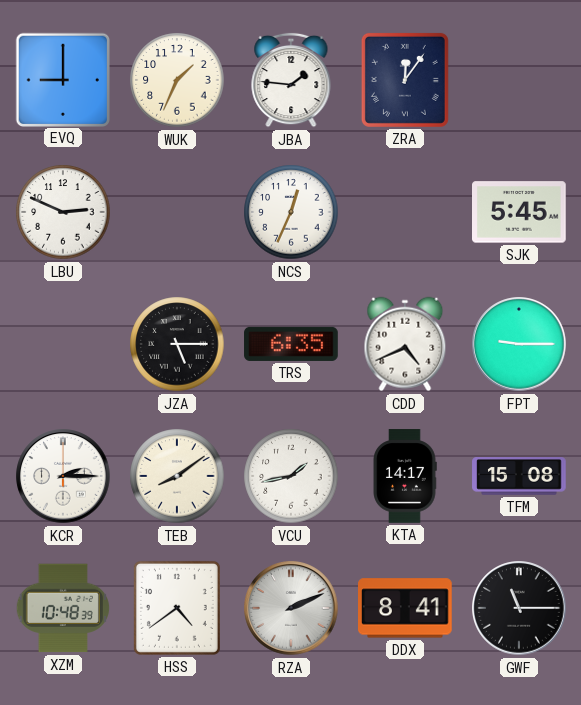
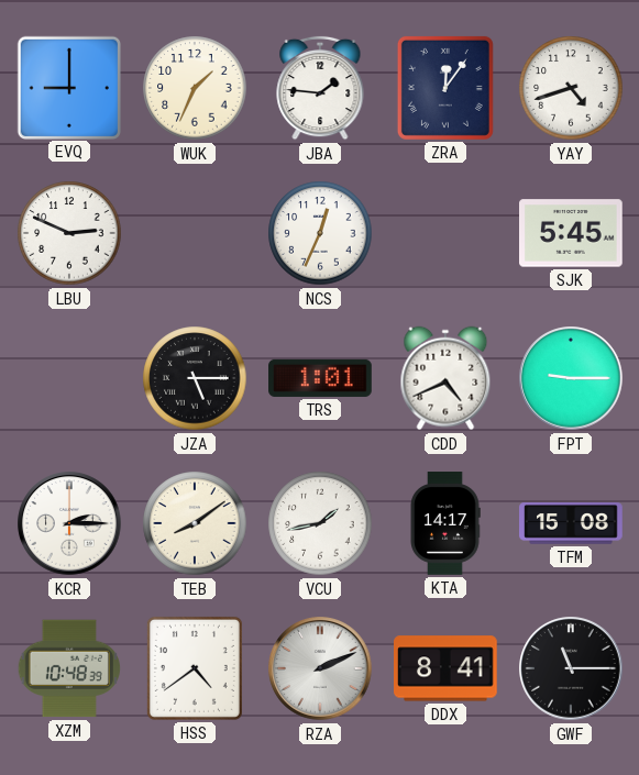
YAY: none -> 4:42
TRS: 6:35 -> 1:01
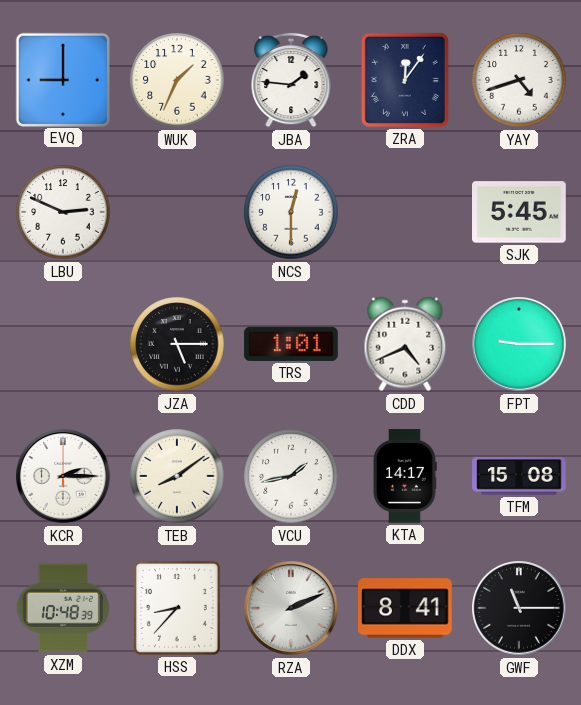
NCS: 12:34 -> 12:30
HSS: 4:39 -> 8:37
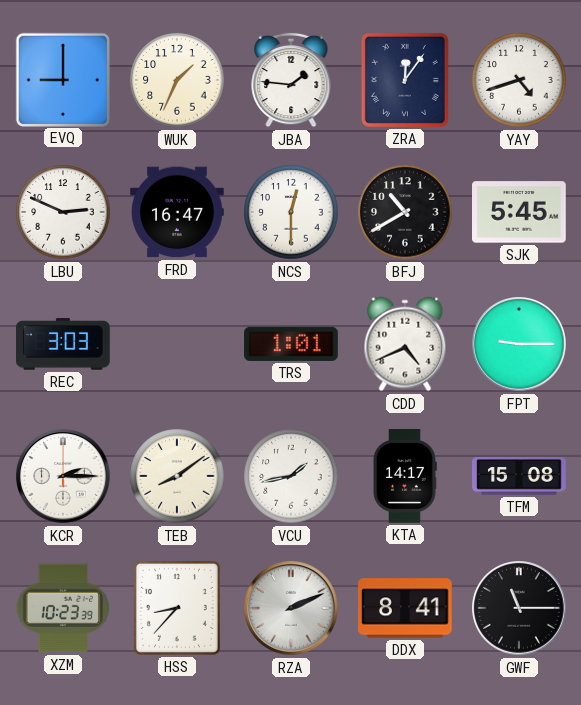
FRD: none -> 16:47
BFJ: none -> 10:40
REC: none -> 3:03
JZA: 5:15 -> none
XZM: 10:48 -> 10:23
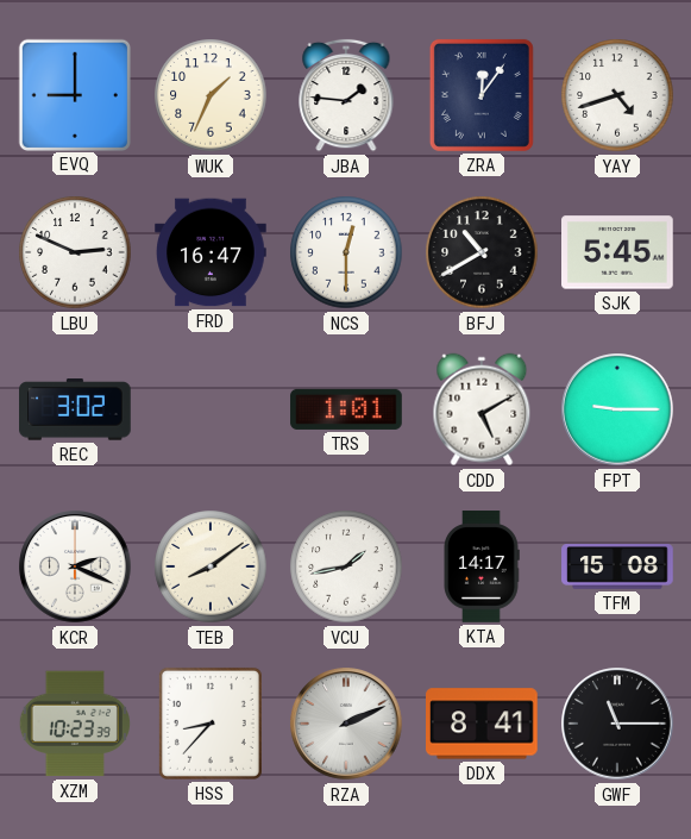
REC: 3:03 -> 3:02
CDD: 4:41 -> 5:10
KCR: 2:15 -> 2:19
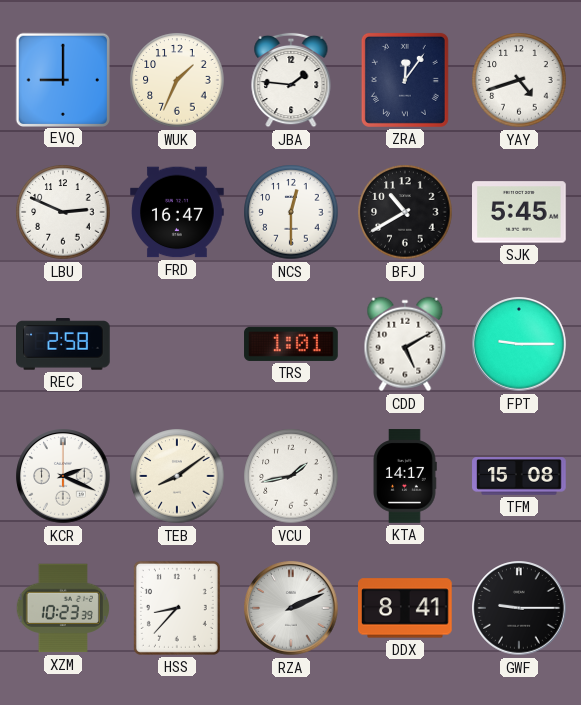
REC: 3:02 -> 2:58
GWF: 11:15 -> 9:15
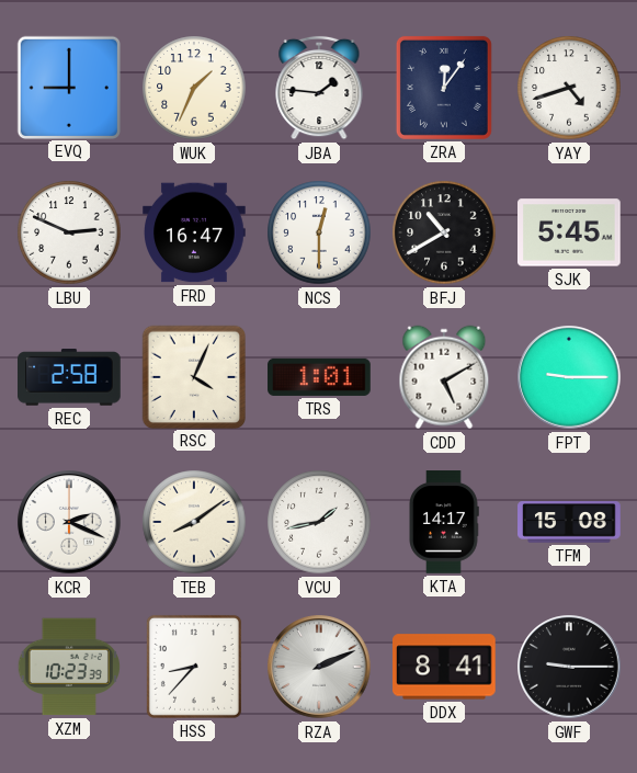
RSC: none -> 4:04
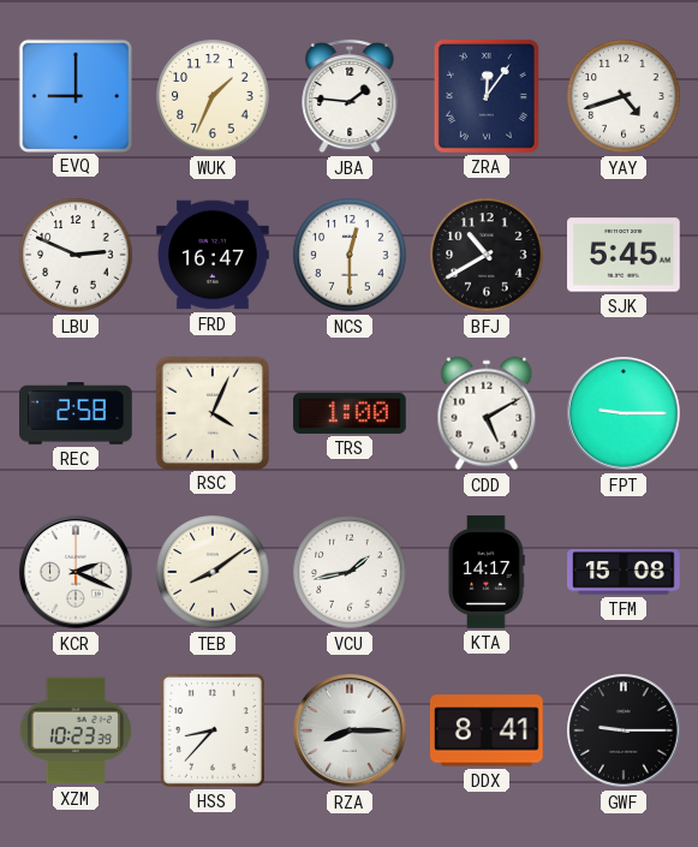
TRS: 1:01 -> 1:00
RZA: 2:11 -> 8:15
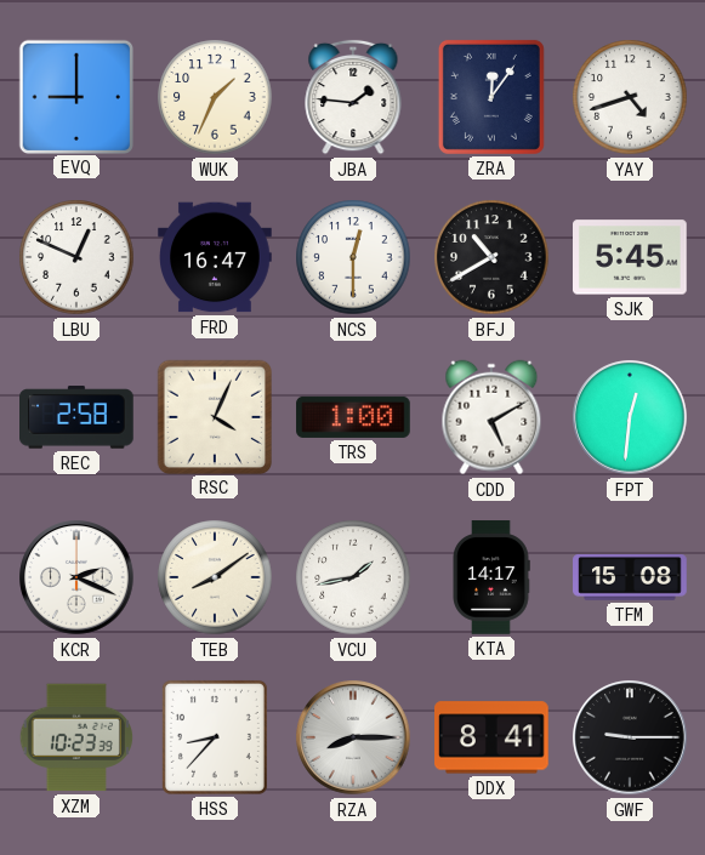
LBU: 2:49 -> 12:49
FPT: 9:15 -> 12:31
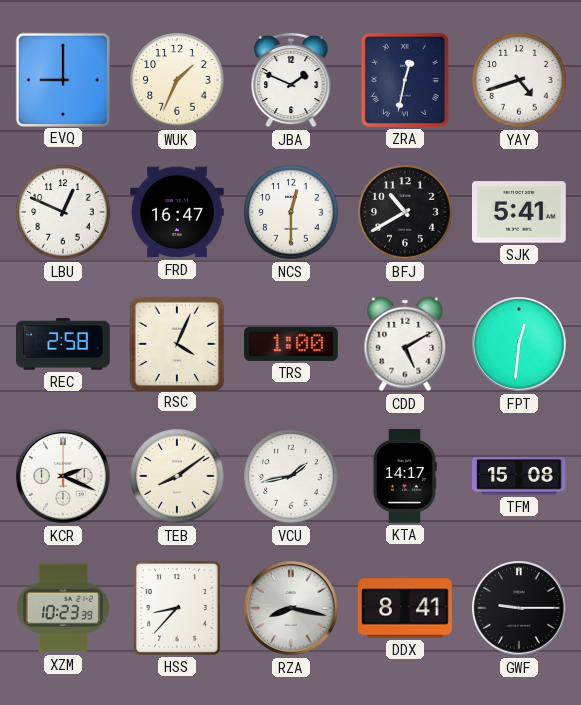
JBA: 1:46 -> 1:49
ZRA: 12:06 -> 12:32
SJK: 5:45 -> 5:41
RZA: 8:15 -> 8:17
